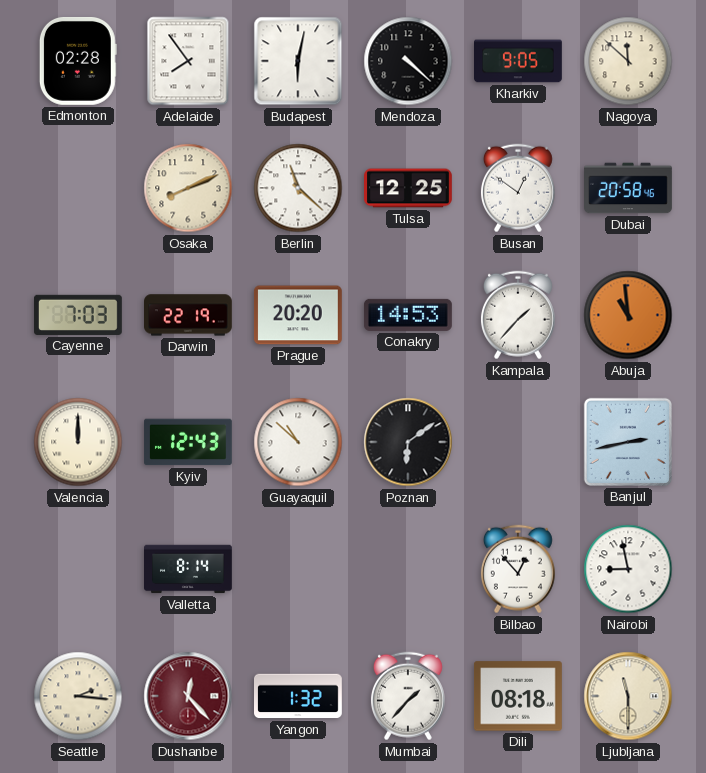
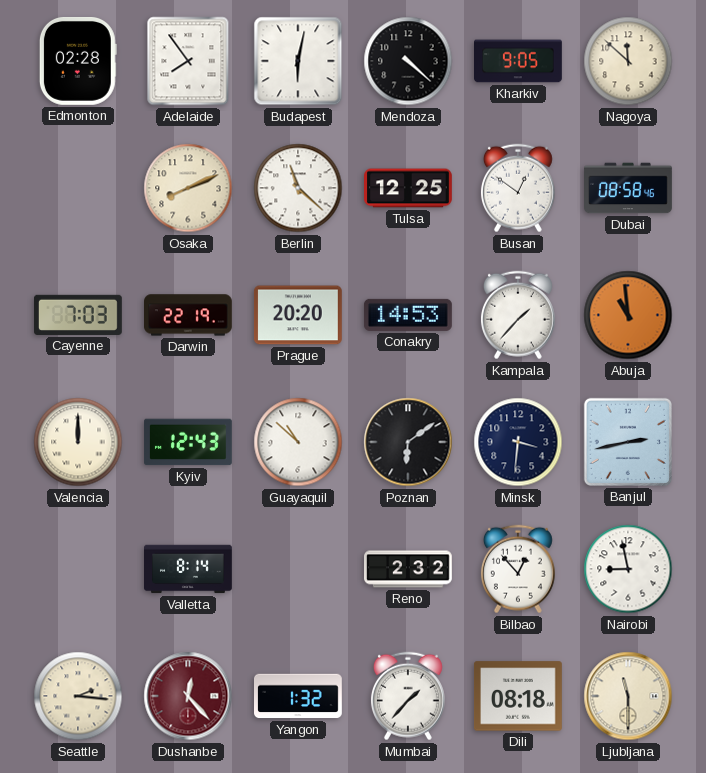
Dubai: 20:58 -> 08:58
Minsk: none -> 3:31
Reno: none -> 2:32
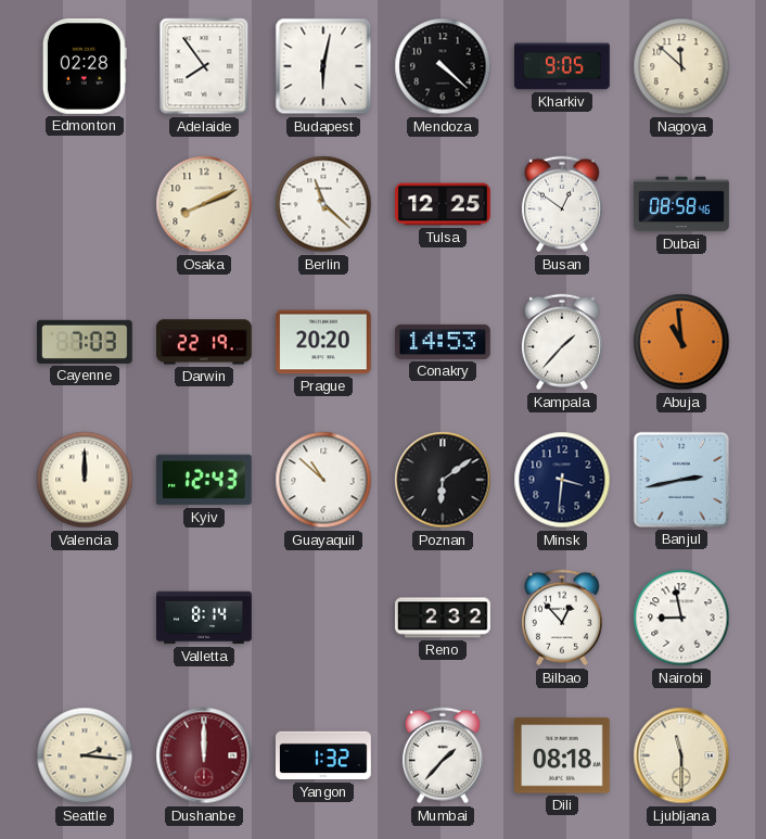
Dushanbe: 12:23 -> 12:00
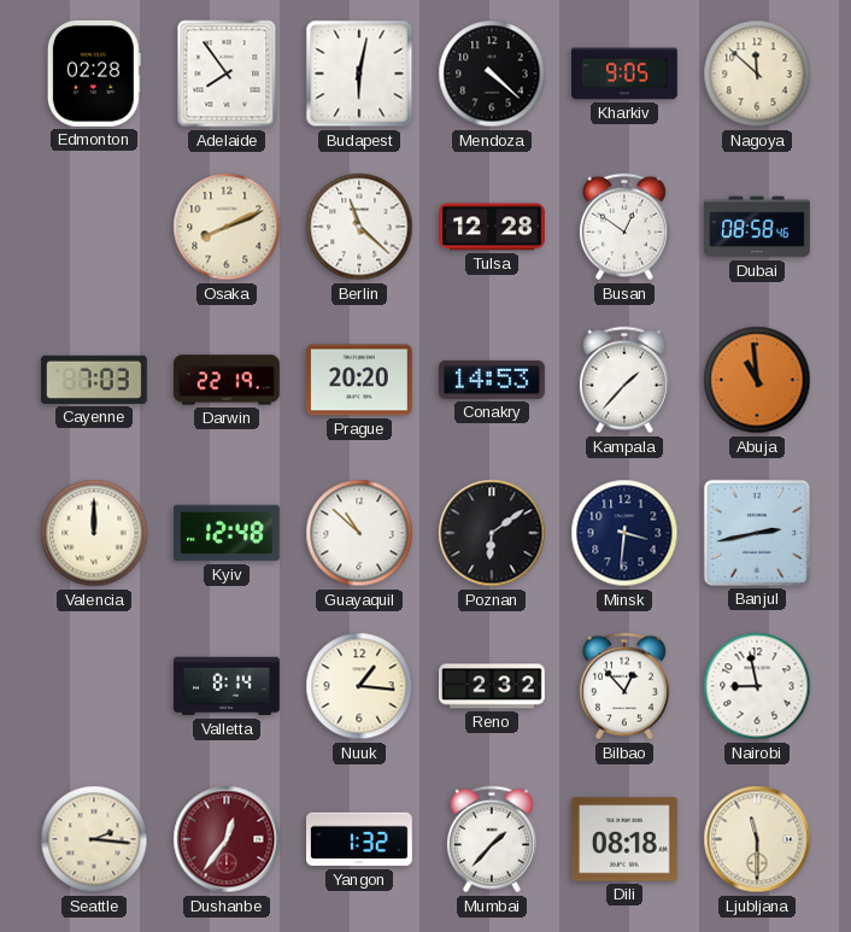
Tulsa: 12:25 -> 12:28
Kyiv: 12:43 -> 12:48
Nuuk: none -> 1:16
Dushanbe: 12:00 -> 12:36
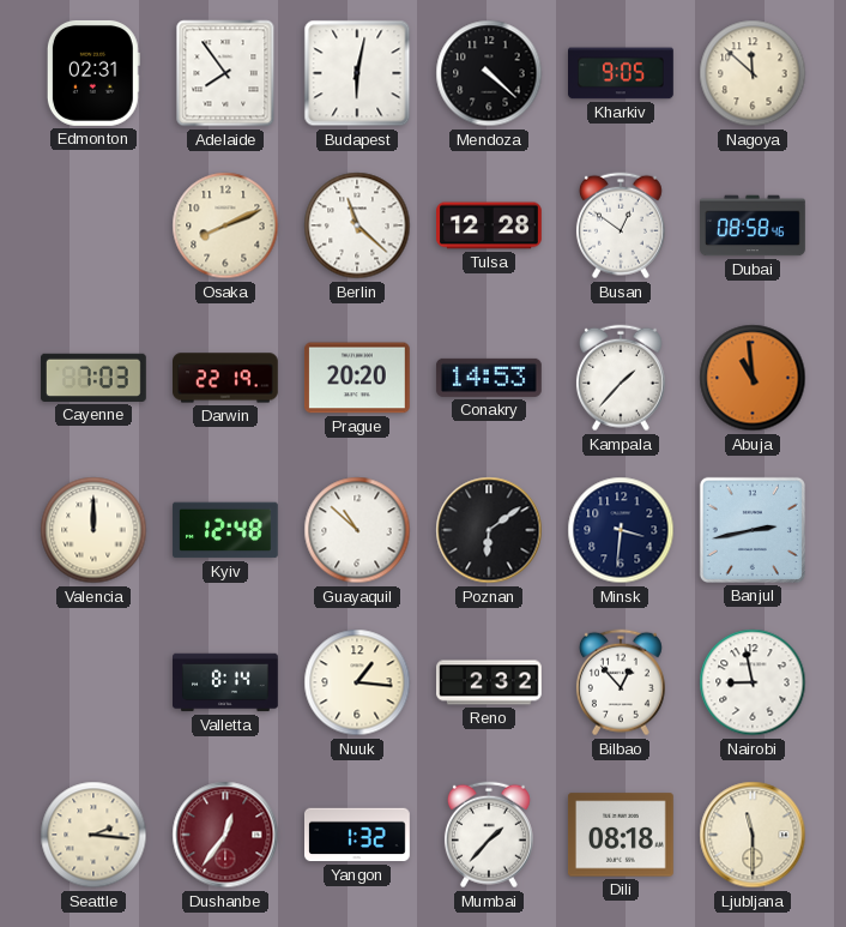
Edmonton: 02:28 -> 02:31
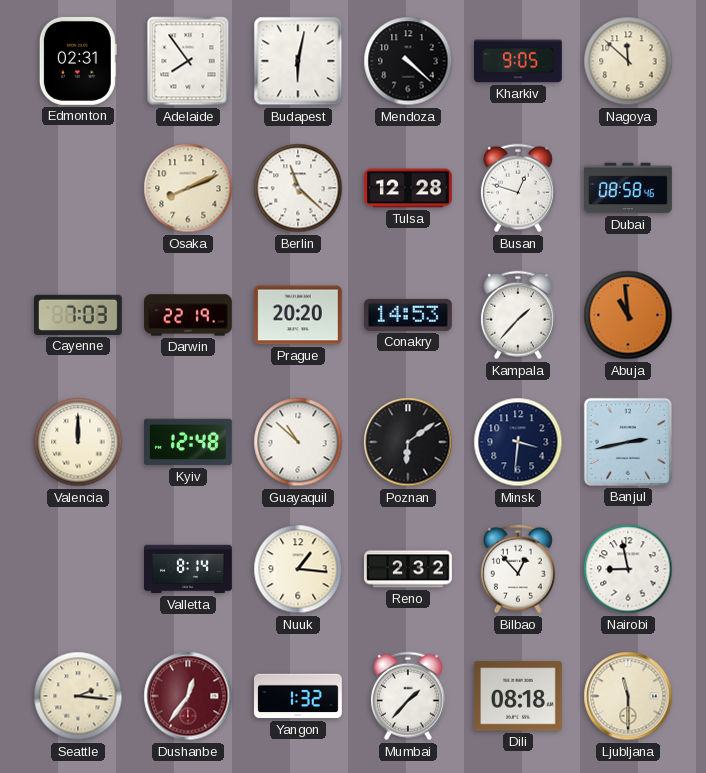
Busan: 12:51 -> 12:48
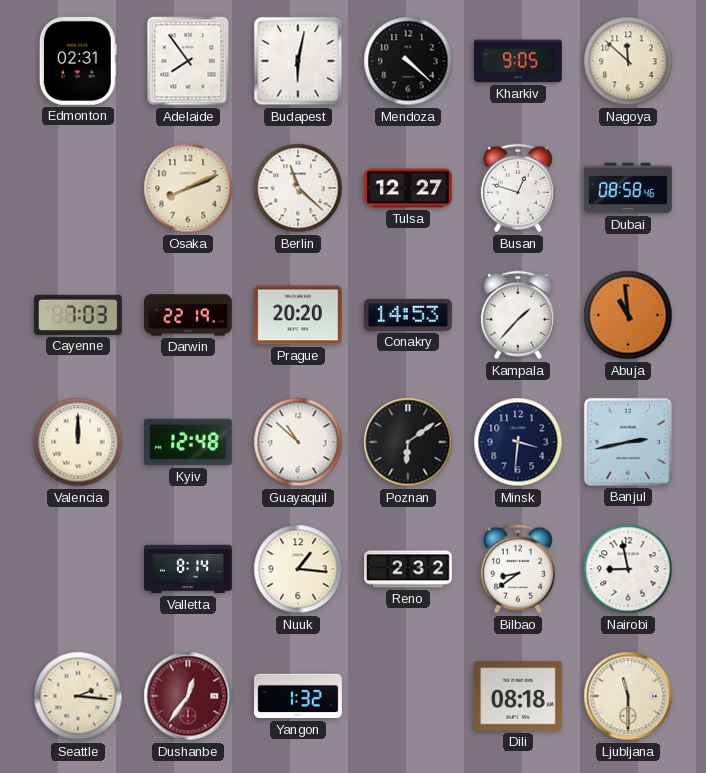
Tulsa: 12:28 -> 12:27
Bilbao: 12:53 -> 8:39
Mumbai: 1:37 -> none
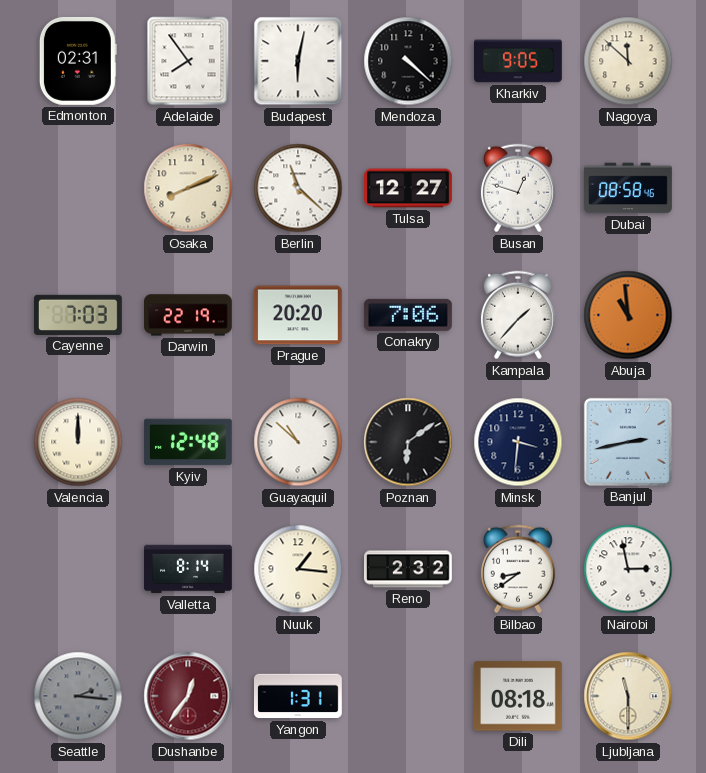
Conakry: 14:53 -> 7:06
Nairobi: 8:58 -> 2:58
Seattle dial: cream -> grey
Yangon: 1:32 -> 1:31
